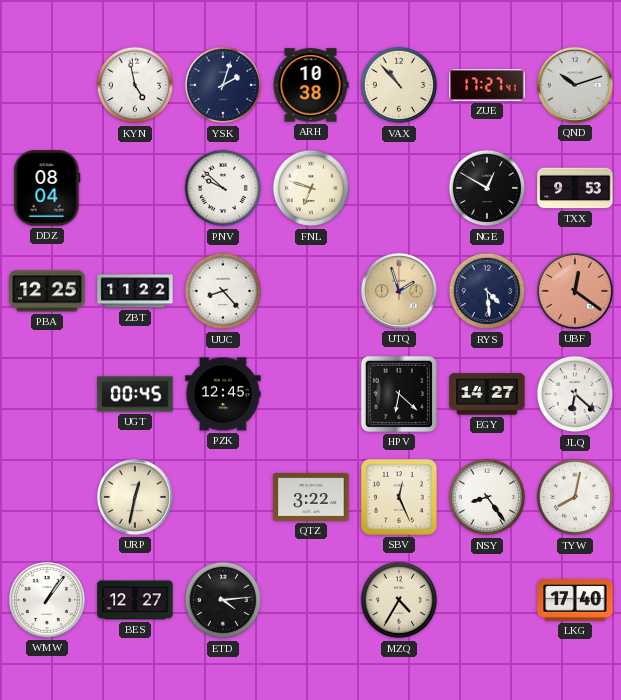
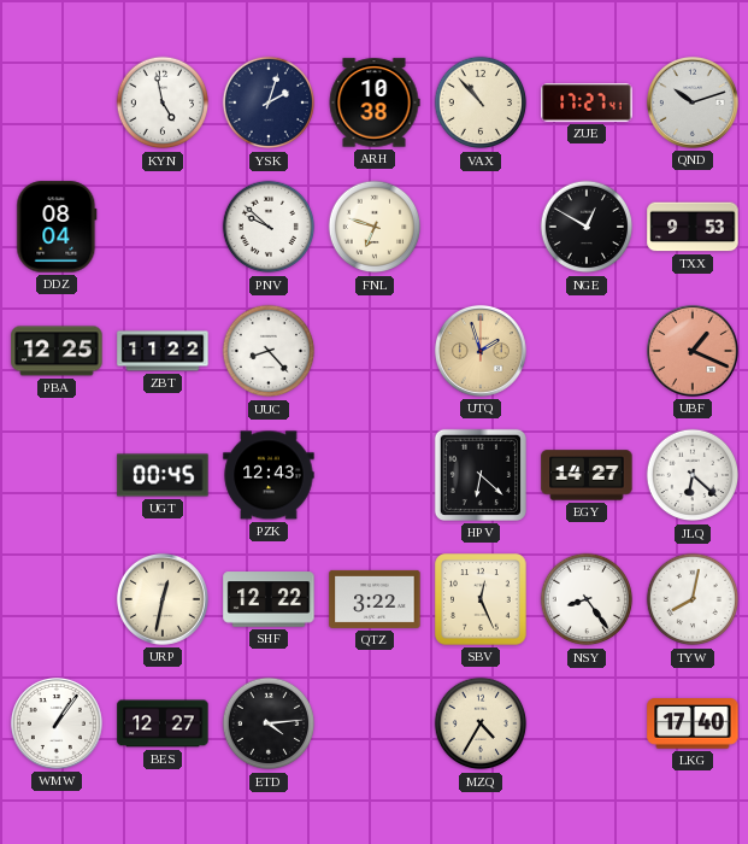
RYS: 4:29 -> none
UBF: 12:21 -> 1:19
PZK: 12:45 -> 12:43
SHF: none -> 12:22
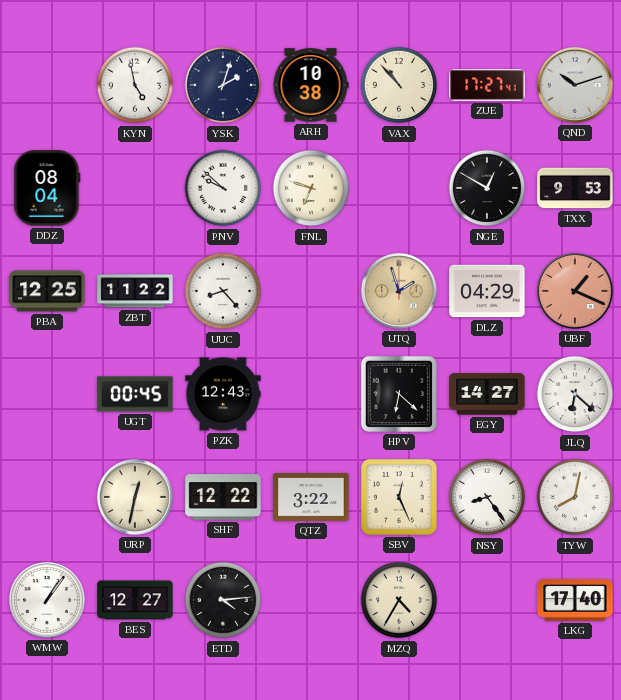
DLZ: none -> 04:29
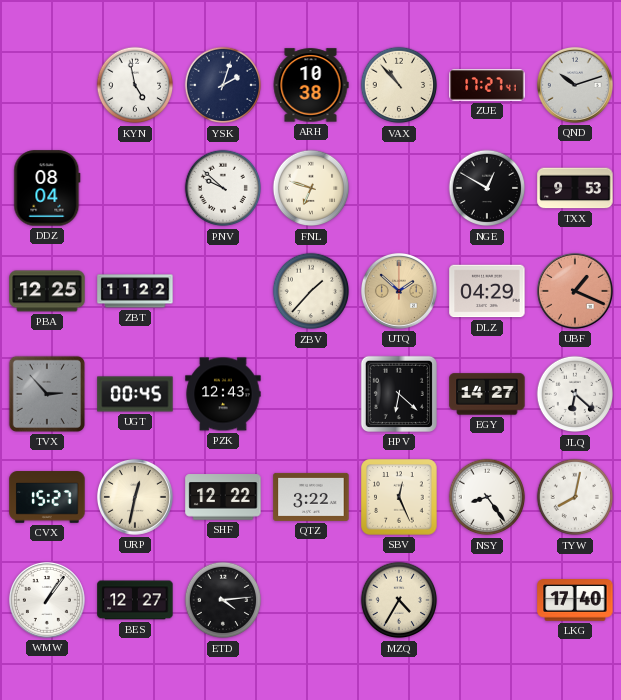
UUC: 8:23 -> none
ZBV: none -> 1:37
UTQ: 1:57 -> 1:52
TVX: none -> 2:53
CVX: none -> 15:27
